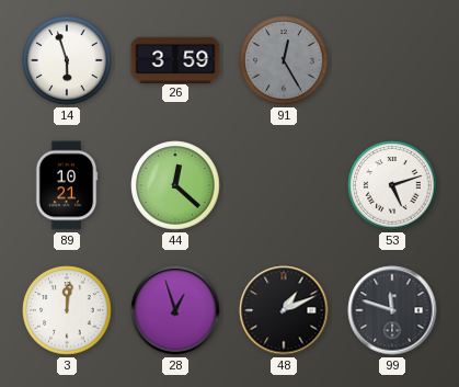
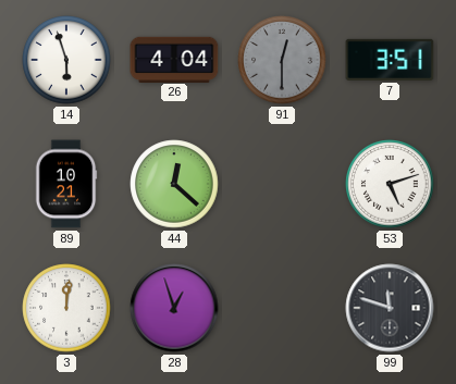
26: 3:59 -> 4:04
91: 12:25 -> 12:30
7: none -> 3:51
48: 1:11 -> none
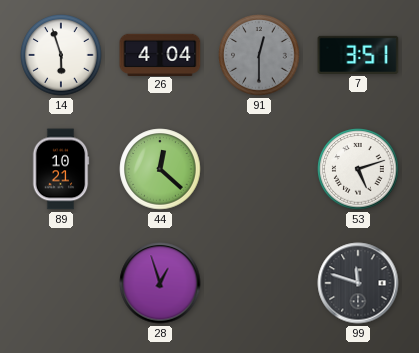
3: 12:01 -> none
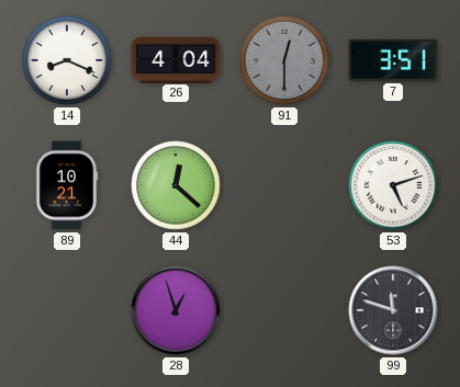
14: 5:57 -> 8:19
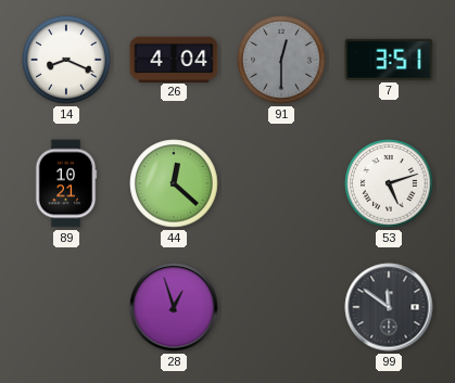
99: 11:48 -> 11:51
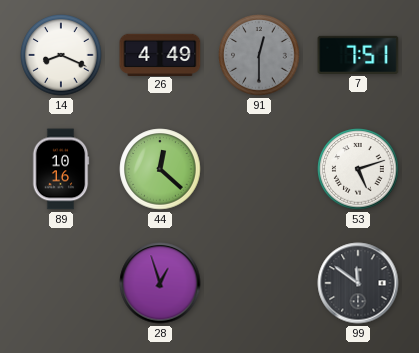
26: 4:04 -> 4:49
7: 3:51 -> 7:51
89: 10:21 -> 10:16
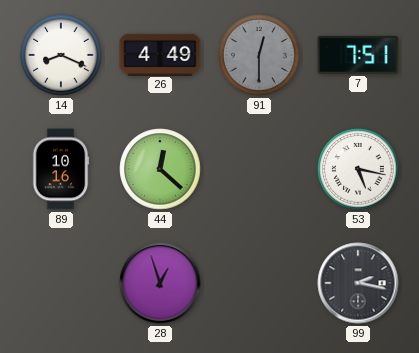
53: 5:12 -> 5:17
99: 11:51 -> 2:17
